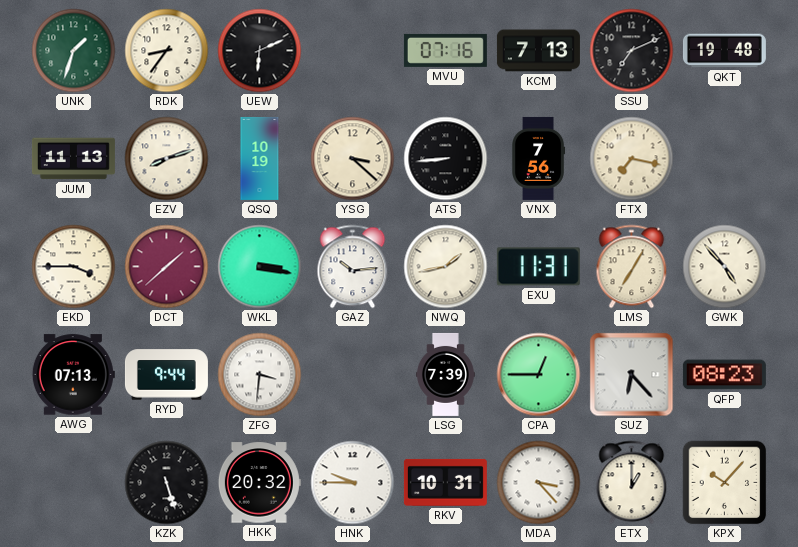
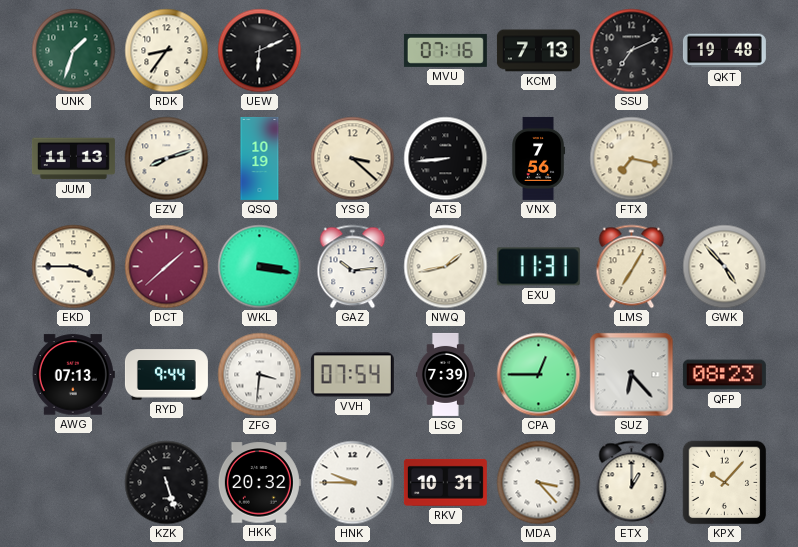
VVH: none -> 07:54
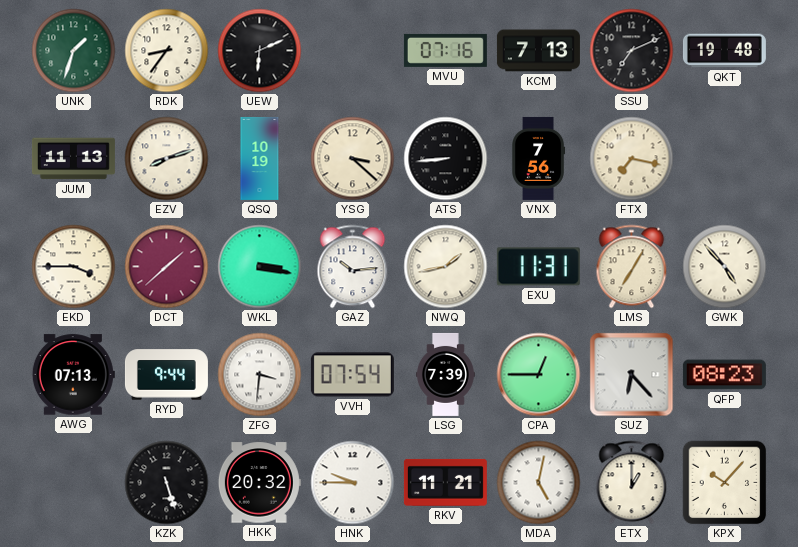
RKV: 10:31 -> 11:21
MDA: 3:23 -> 5:02
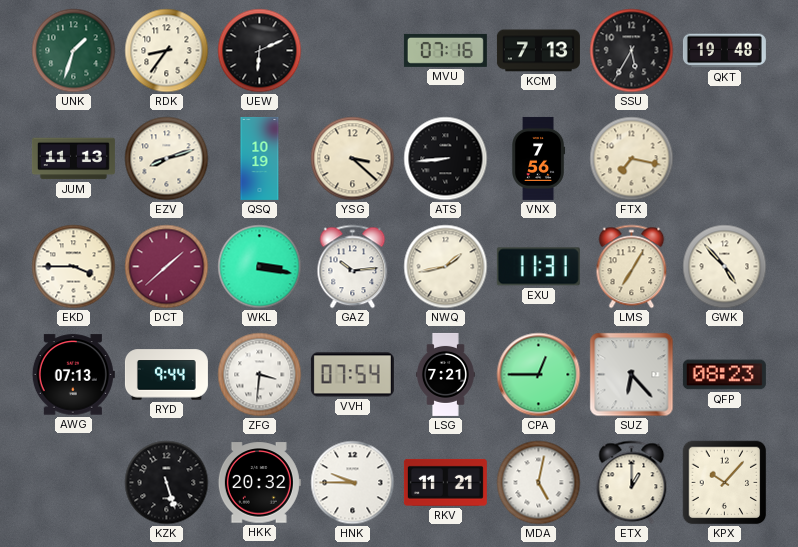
SSU: 7:11 -> 5:35
LSG: 7:39 -> 7:21
